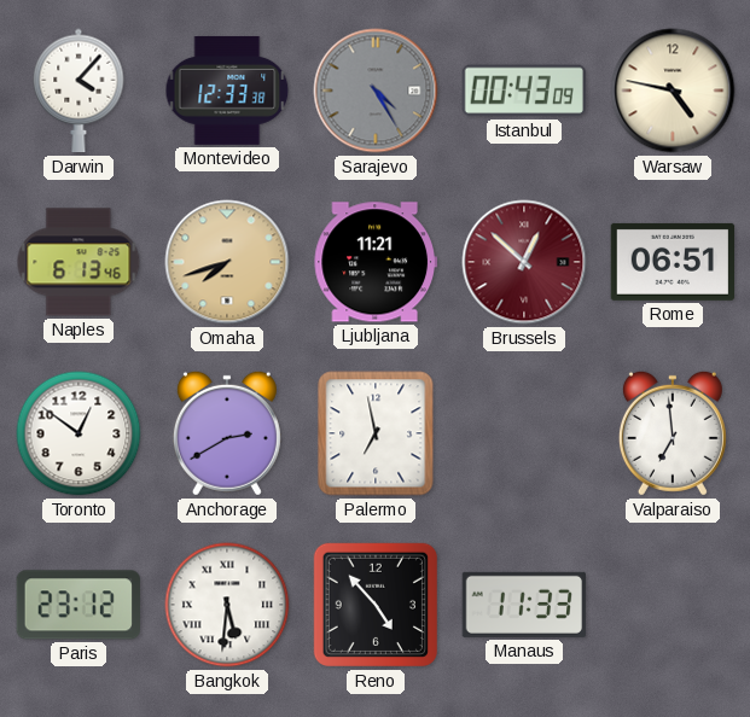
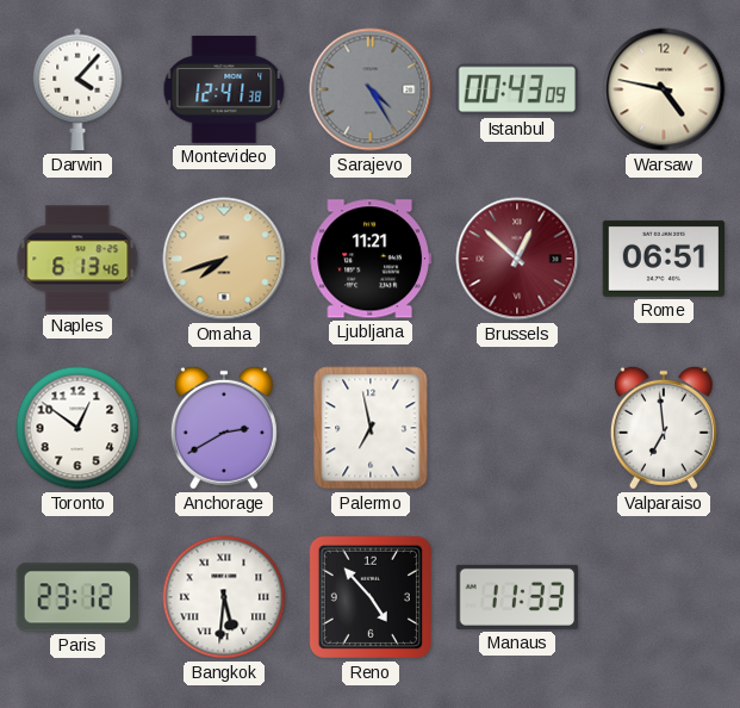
Montevideo: 12:33 -> 12:41
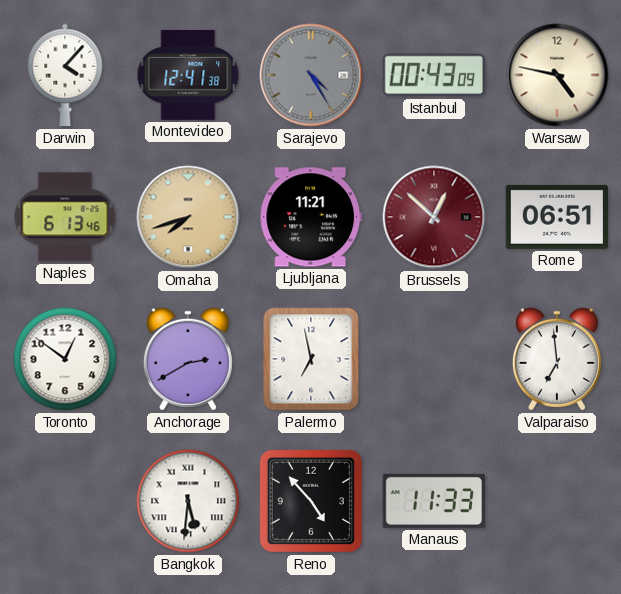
Paris: 23:12 -> none
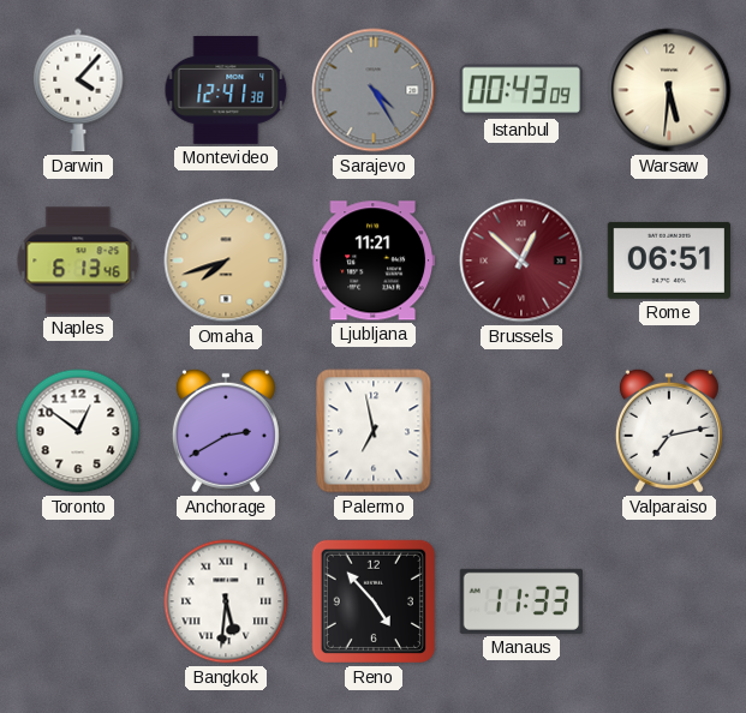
Warsaw: 4:47 -> 5:31
Valparaiso: 6:59 -> 7:13
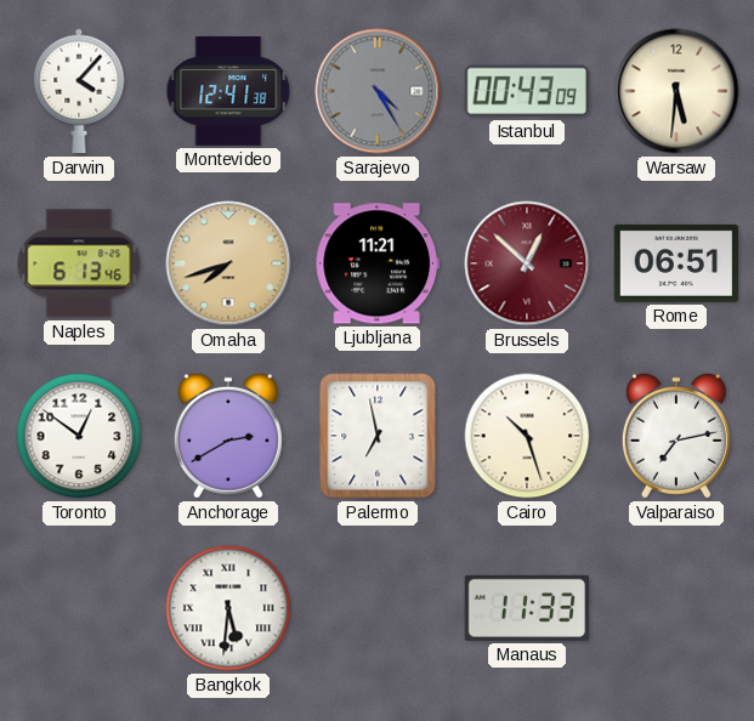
Cairo: none -> 10:27
Reno: 4:53 -> none
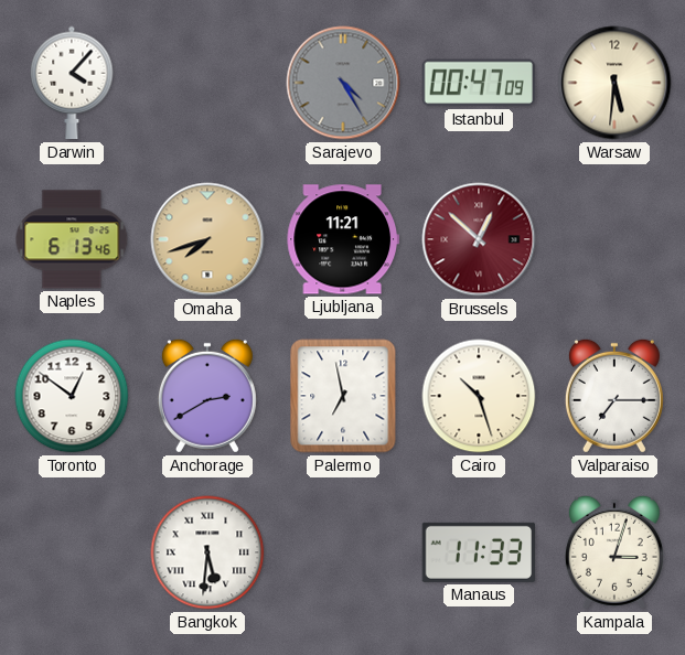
Montevideo: 12:41 -> none
Istanbul: 00:43 -> 00:47
Rome: 06:51 -> none
Valparaiso: 7:13 -> 7:15
Kampala: none -> 3:03
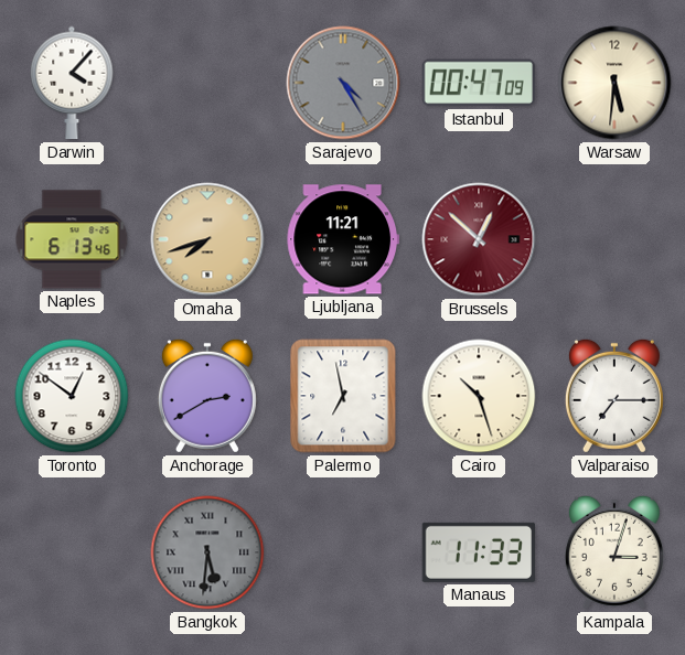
Bangkok dial: white -> grey
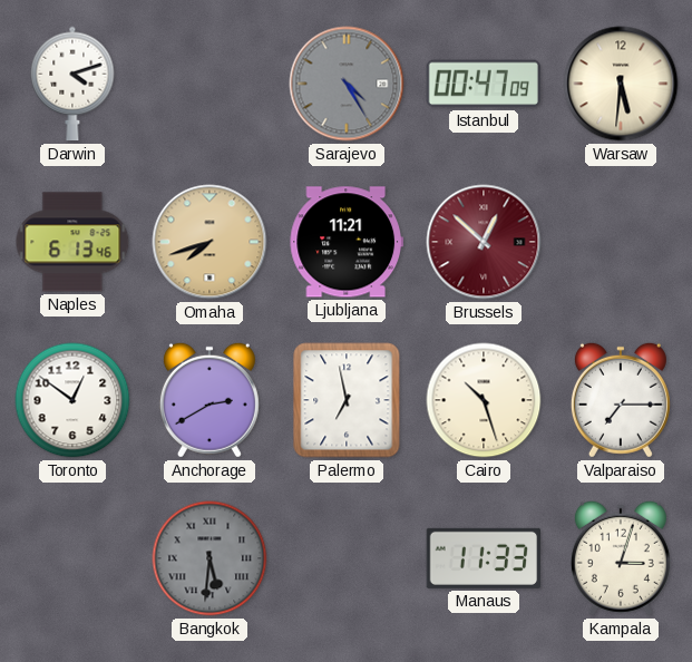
Darwin: 4:07 -> 4:12
